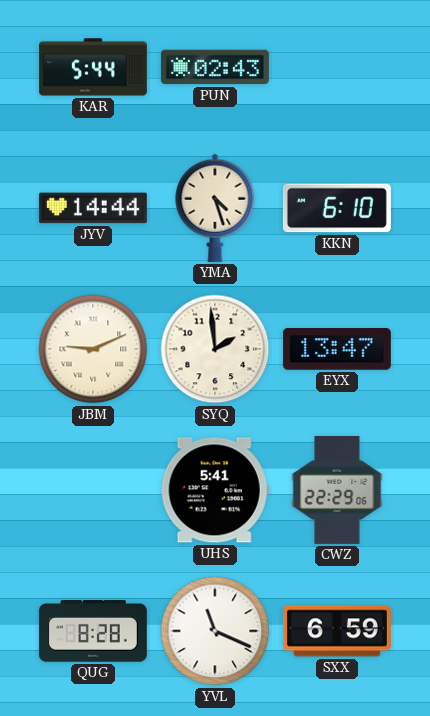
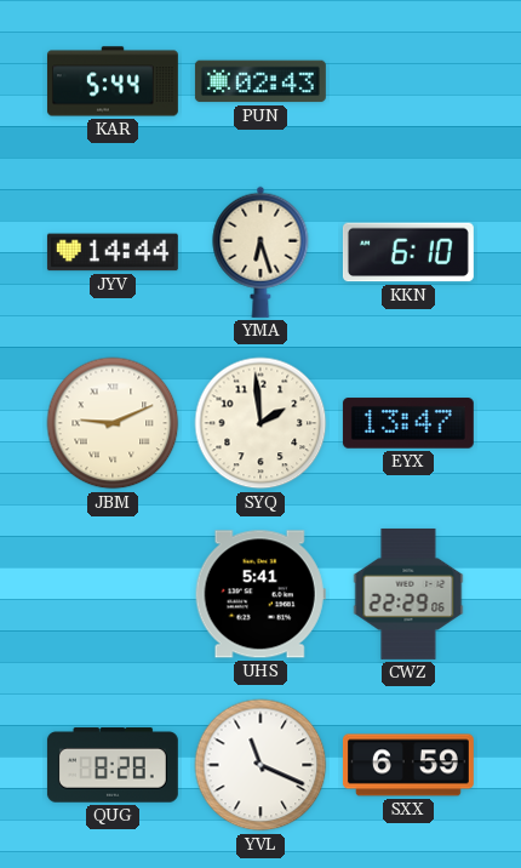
YMA: 4:27 -> 6:27
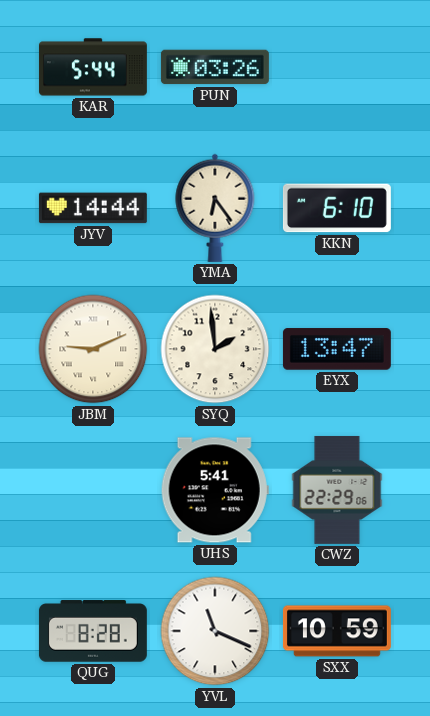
PUN: 02:43 -> 03:26
YMA: 6:27 -> 6:24
SXX: 6:59 -> 10:59
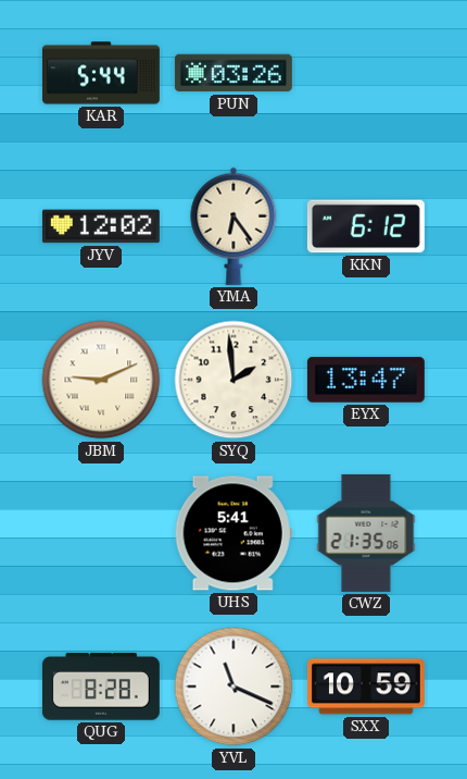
JYV: 14:44 -> 12:02
KKN: 6:10 -> 6:12
CWZ: 22:29 -> 21:35
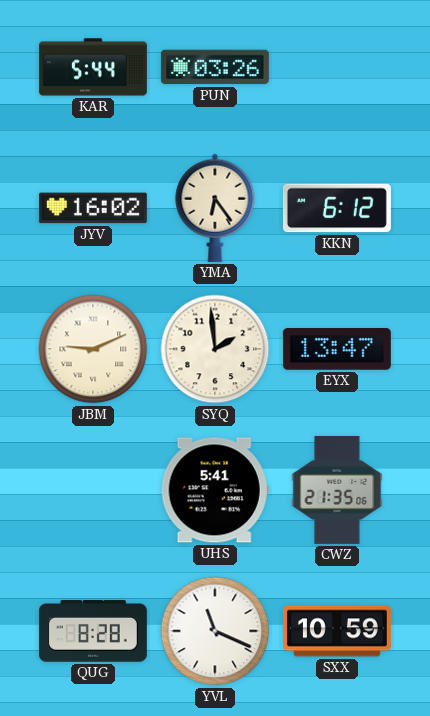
JYV: 12:02 -> 16:02
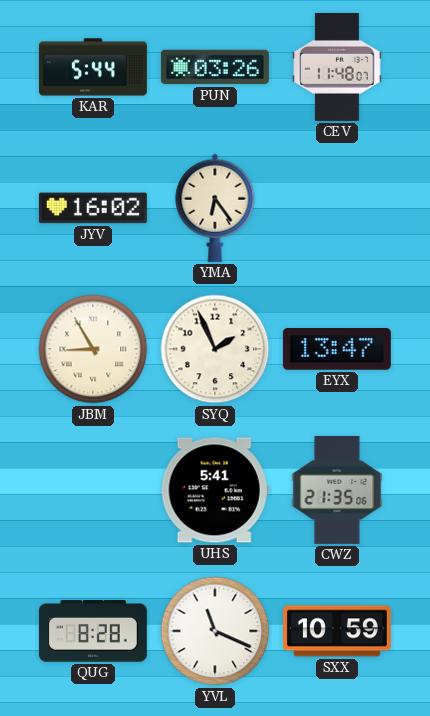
CEV: none -> 11:48
KKN: 6:12 -> none
JBM: 9:11 -> 8:55
SYQ: 1:59 -> 1:56
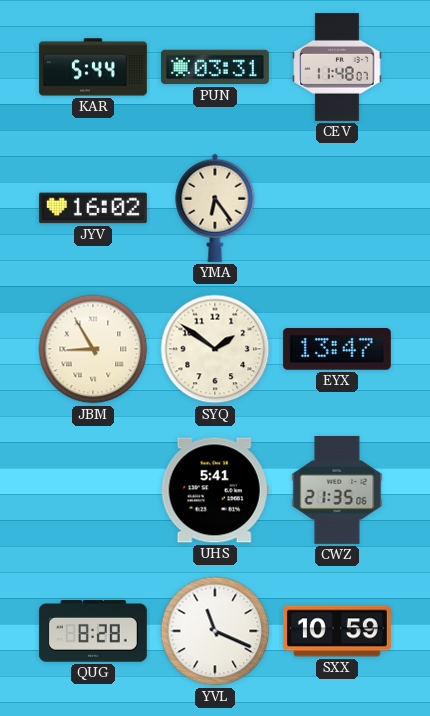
PUN: 03:26 -> 03:31
SYQ: 1:56 -> 1:51
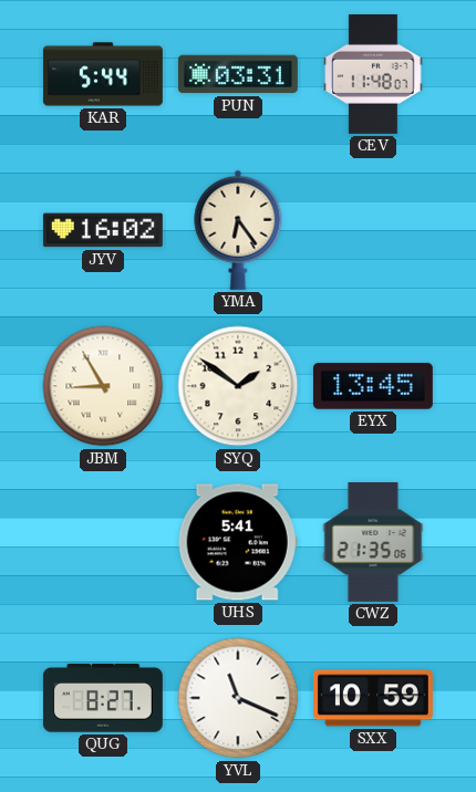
EYX: 13:47 -> 13:45
QUG: 8:28 -> 8:27
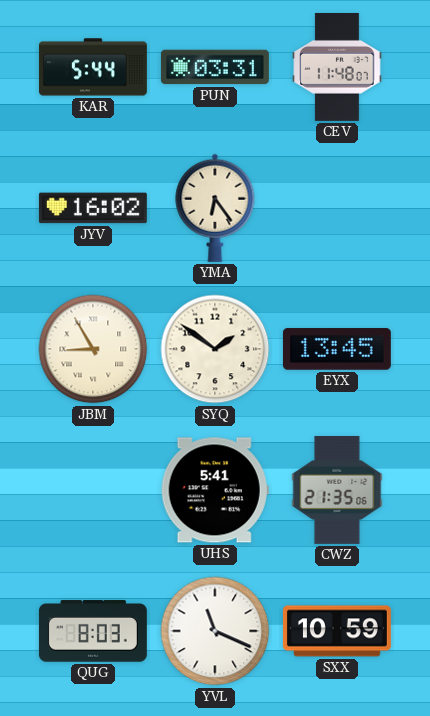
QUG: 8:27 -> 8:03
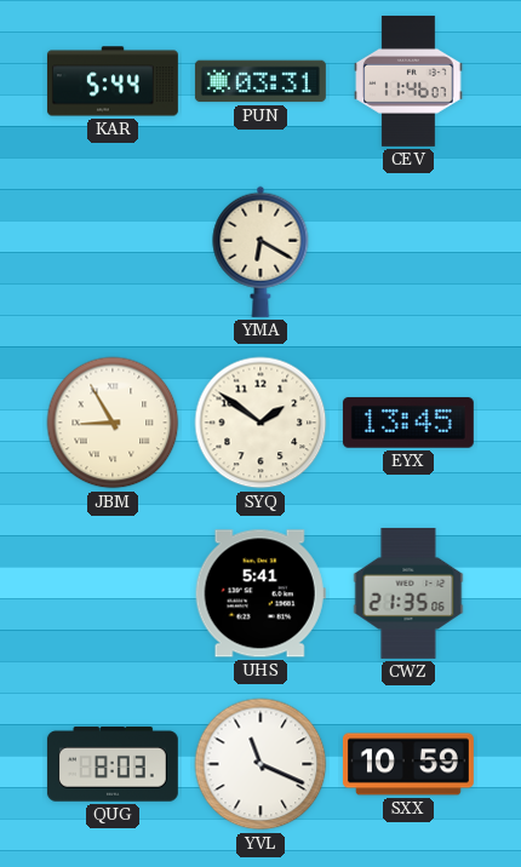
CEV: 11:48 -> 11:46
JYV: 16:02 -> none
YMA: 6:24 -> 6:20
